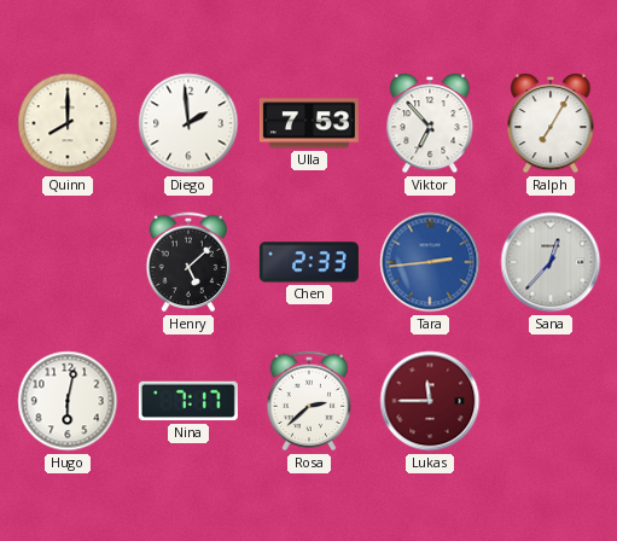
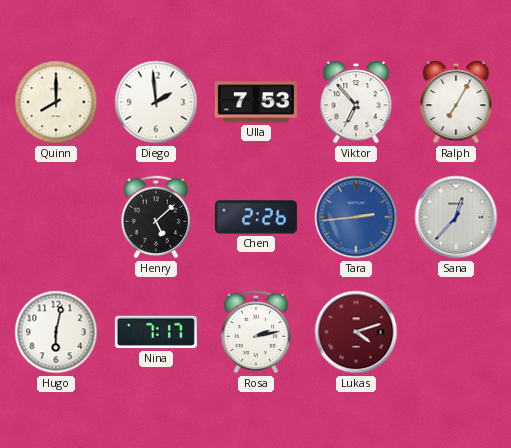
Chen: 2:33 -> 2:26
Rosa: 2:38 -> 2:13
Lukas: 11:45 -> 4:12
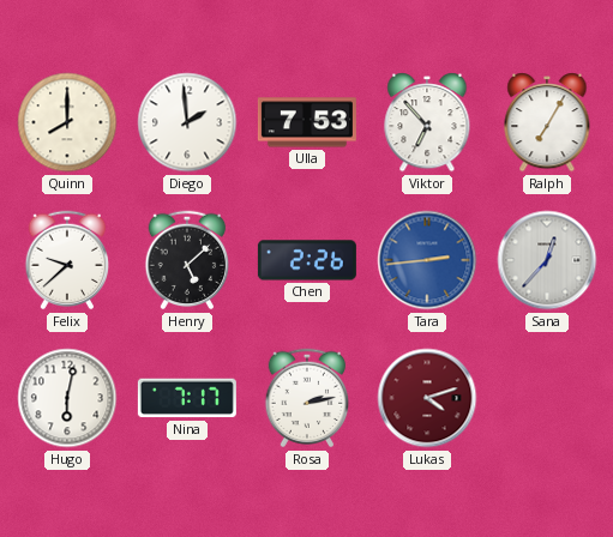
Felix: none -> 9:38
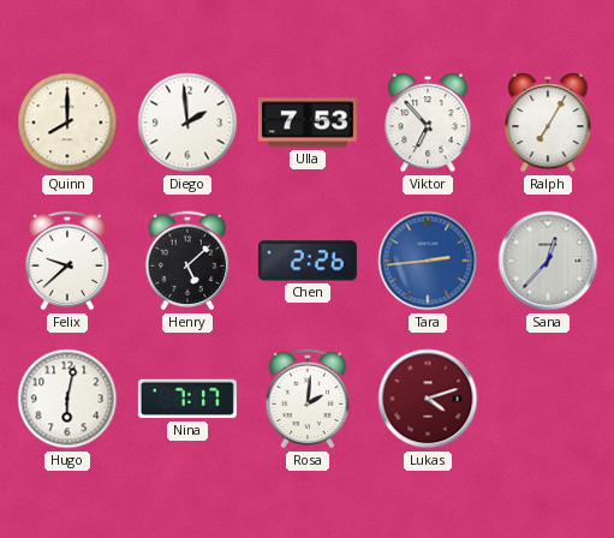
Rosa: 2:13 -> 2:01
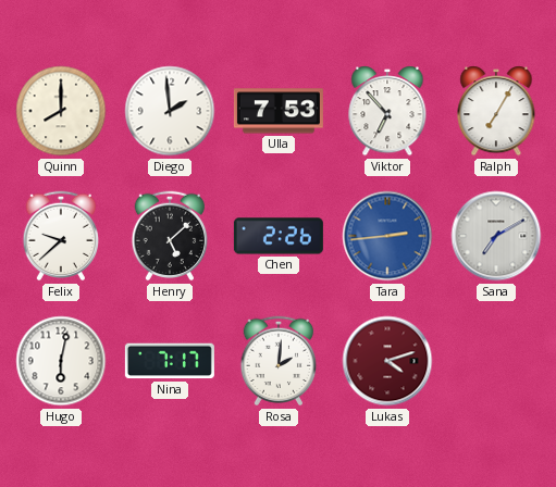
Sana: 12:37 -> 7:10
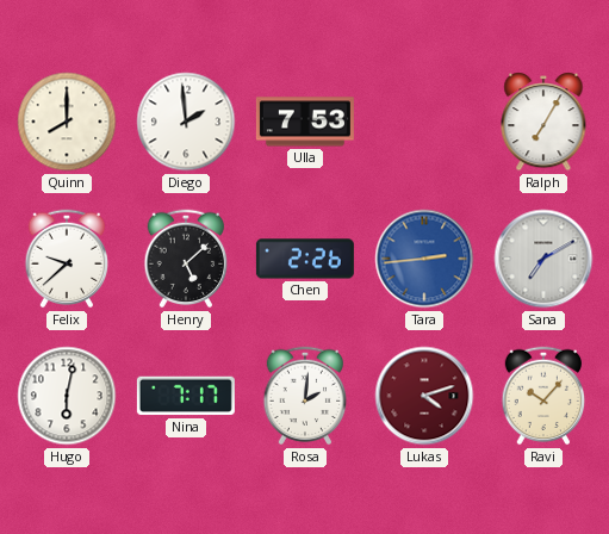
Viktor: 6:53 -> none
Ravi: none -> 10:07
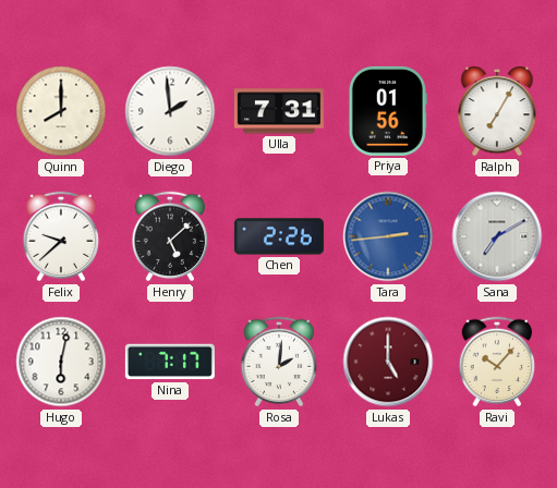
Ulla: 7:53 -> 7:31
Priya: none -> 01:56
Lukas: 4:12 -> 5:00
